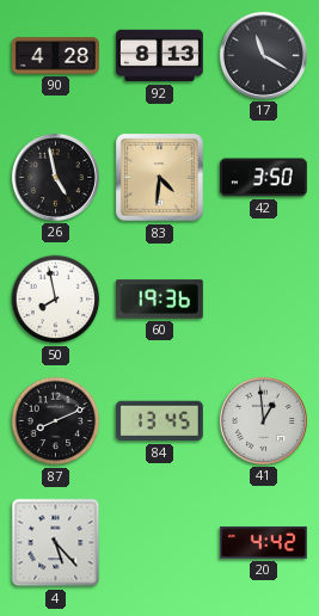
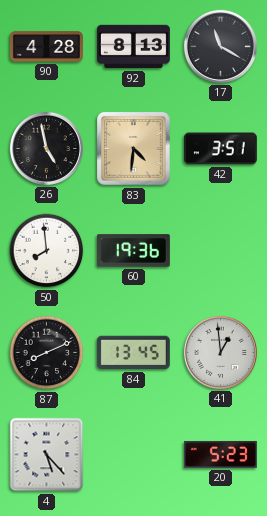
42: 3:50 -> 3:51
50: 7:58 -> 7:59
20: 4:42 -> 5:23
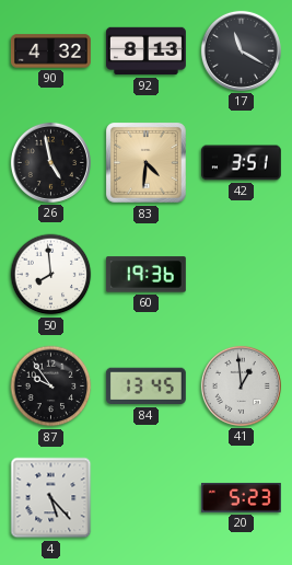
90: 4:28 -> 4:32
87: 8:11 -> 9:54
